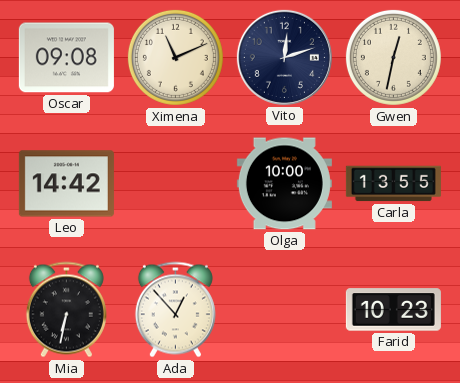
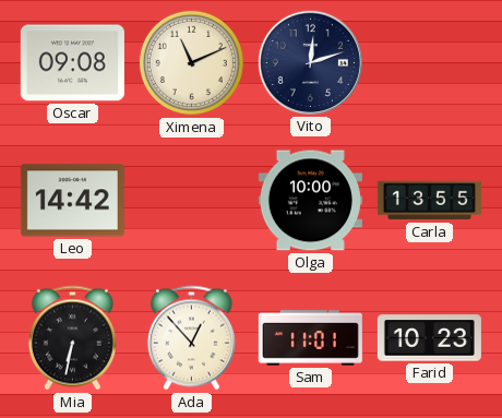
Gwen: 12:32 -> none
Sam: none -> 11:01
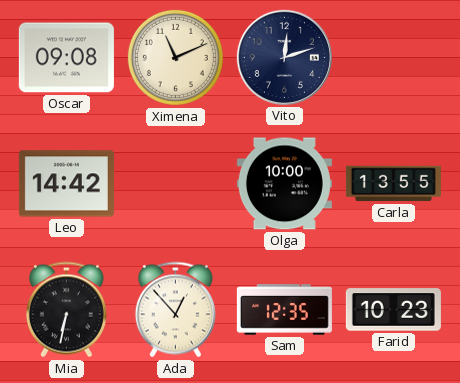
Sam: 11:01 -> 12:35
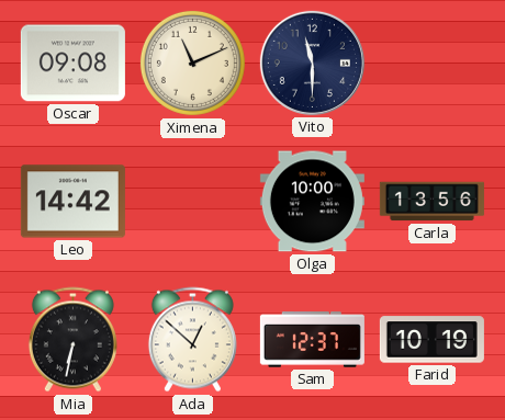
Vito: 12:12 -> 11:30
Carla: 13:55 -> 13:56
Ada: 12:53 -> 12:52
Sam: 12:35 -> 12:37
Farid: 10:23 -> 10:19
